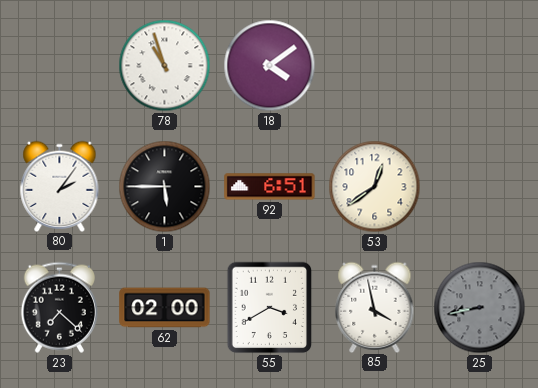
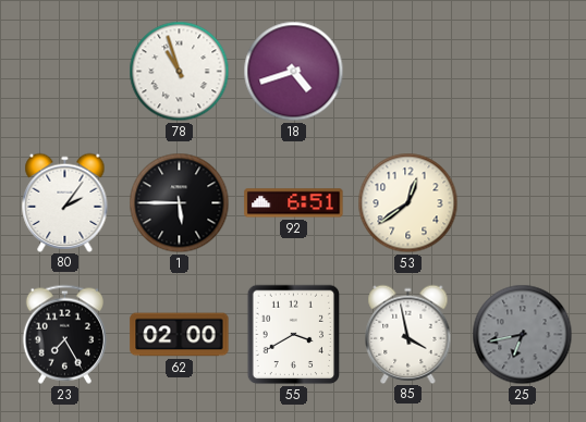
18: 4:09 -> 4:42
23: 7:22 -> 7:25
25: 8:43 -> 6:43
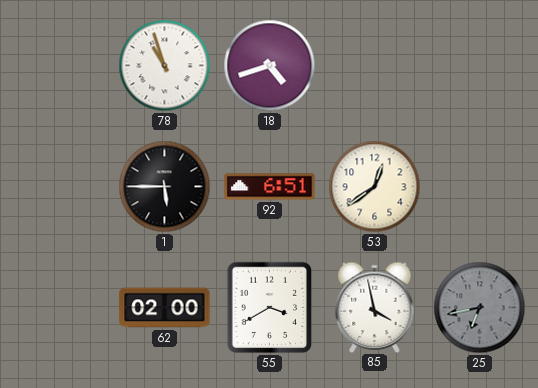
80: 2:06 -> none
23: 7:25 -> none
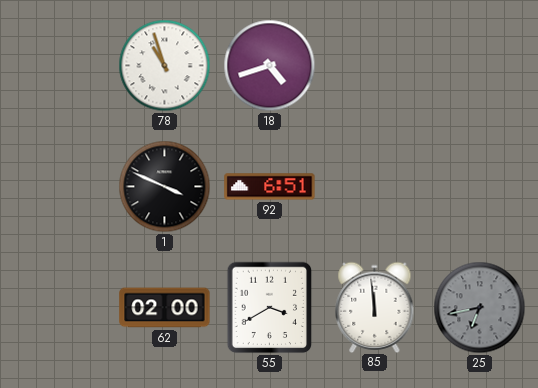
1: 5:45 -> 3:49
53: 12:39 -> none
85: 3:58 -> 11:59
